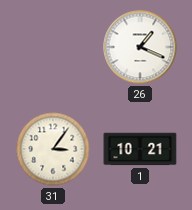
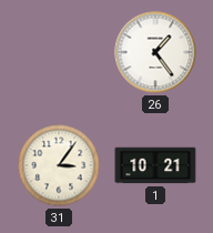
26: 1:19 -> 1:24
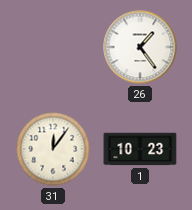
31: 3:06 -> 12:06
1: 10:21 -> 10:23
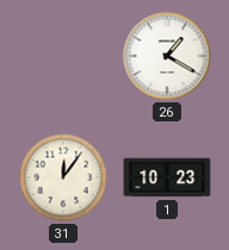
26: 1:24 -> 1:20
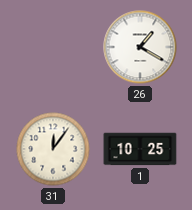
1: 10:23 -> 10:25
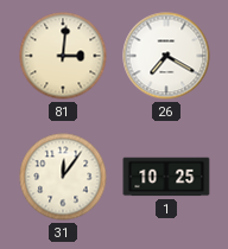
81: none -> 3:01
26: 1:20 -> 7:20
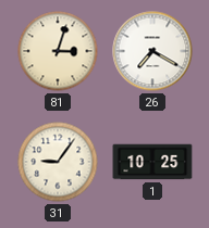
81: 3:01 -> 3:03
31: 12:06 -> 9:06
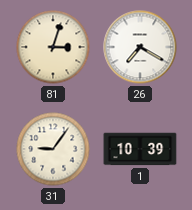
1: 10:25 -> 10:39
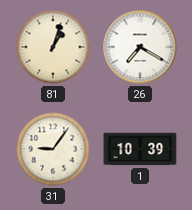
81: 3:03 -> 1:03
